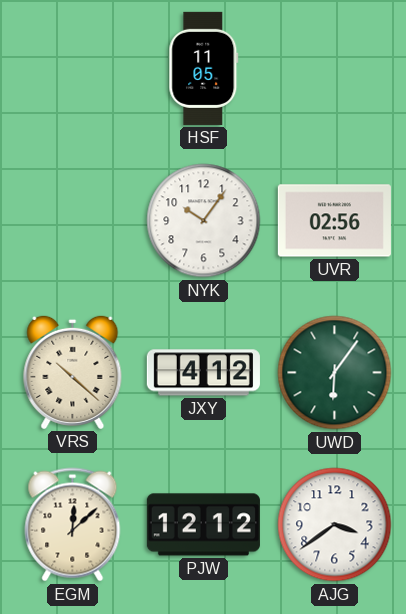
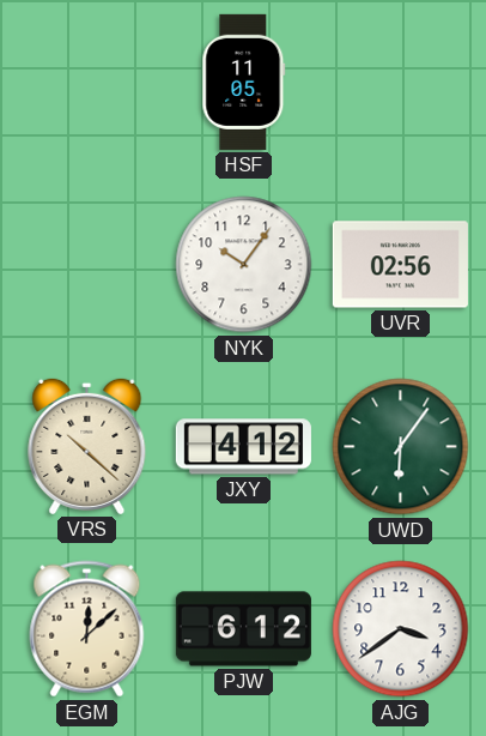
PJW: 12:12 -> 6:12
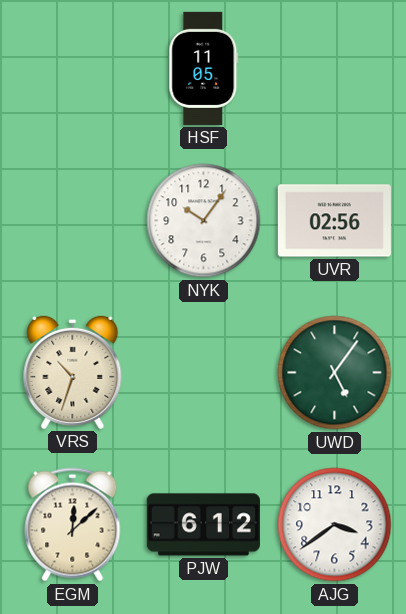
VRS: 10:22 -> 10:33
JXY: 4:12 -> none
UWD: 6:06 -> 5:06
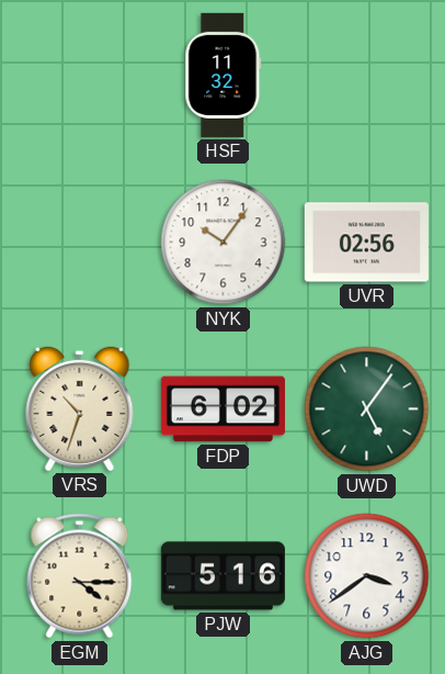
HSF: 11:05 -> 11:32
FDP: none -> 6:02
EGM: 12:08 -> 4:15
PJW: 6:12 -> 5:16
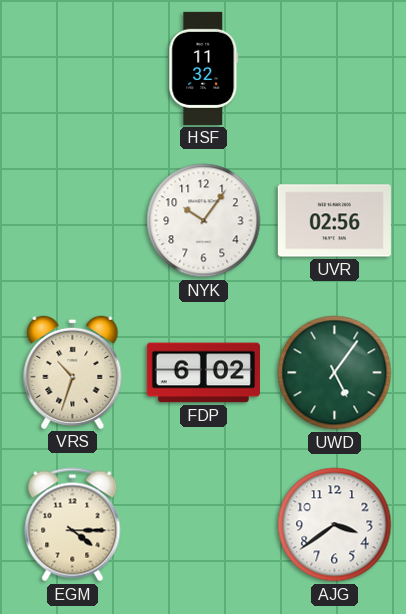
PJW: 5:16 -> none
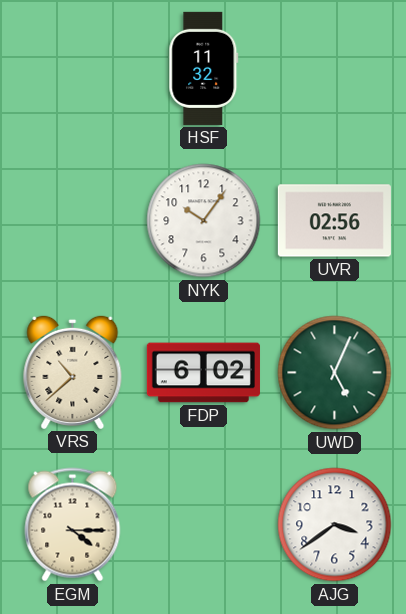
VRS: 10:33 -> 10:38
UWD: 5:06 -> 5:04
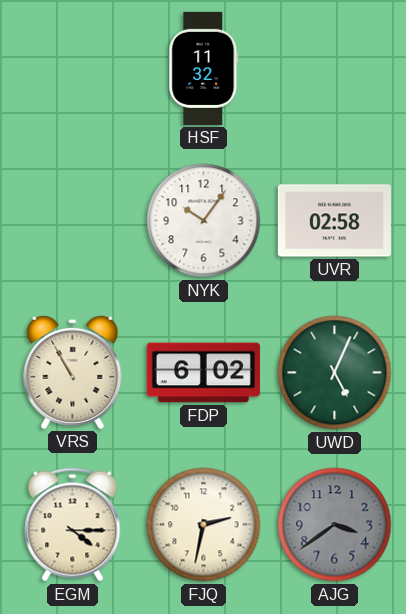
UVR: 02:56 -> 02:58
VRS: 10:38 -> 10:55
FJQ: none -> 2:32
AJG dial: white -> grey
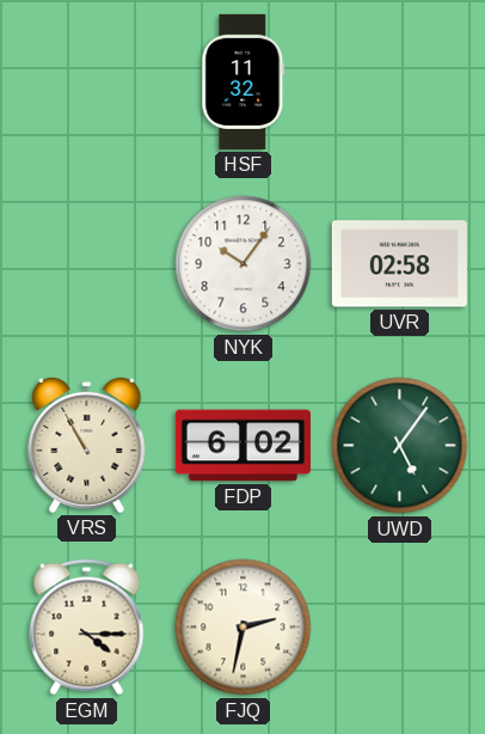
UWD: 5:04 -> 5:06
AJG: 3:39 -> none
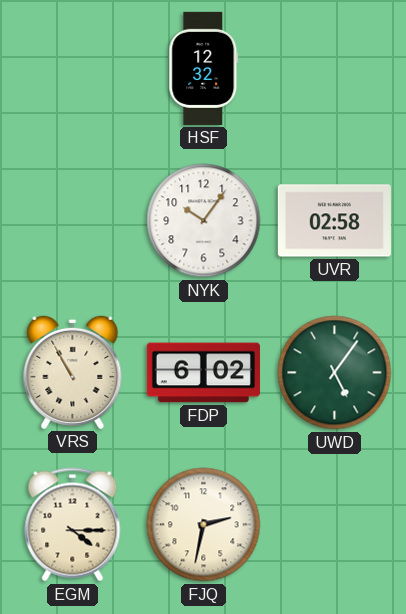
HSF: 11:32 -> 12:32
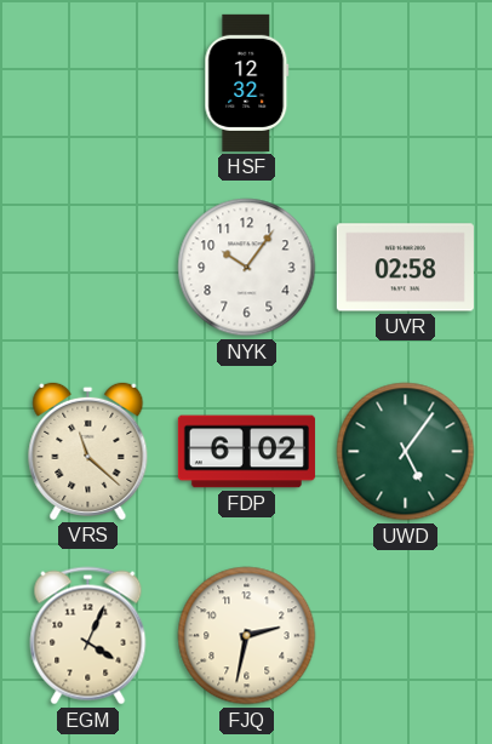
VRS: 10:55 -> 11:22
EGM: 4:15 -> 4:04
